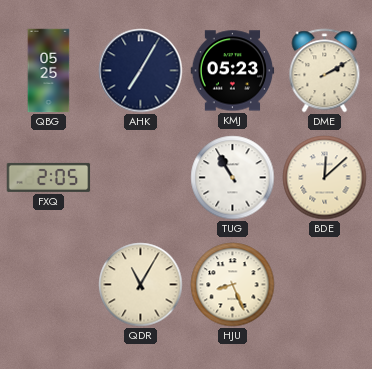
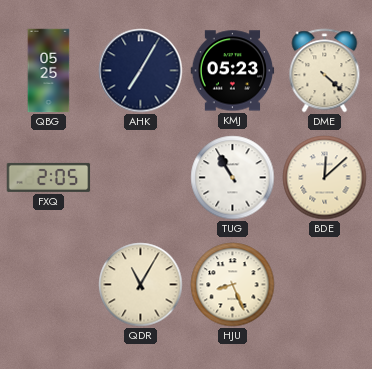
DME: 2:10 -> 4:22
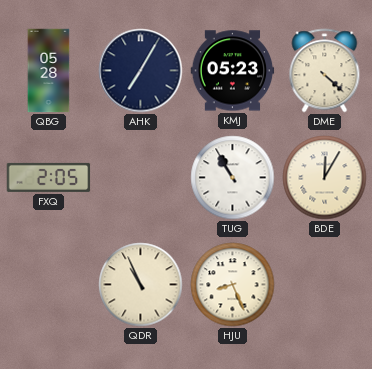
QBG: 05:25 -> 05:28
BDE: 12:08 -> 12:05
QDR: 11:05 -> 10:56
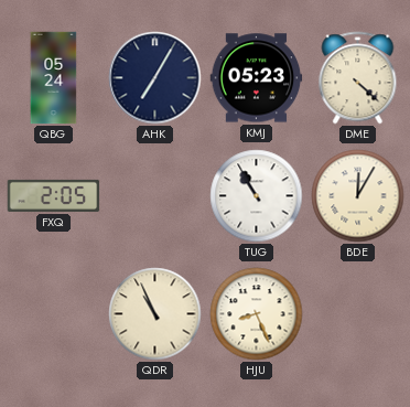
QBG: 05:28 -> 05:24
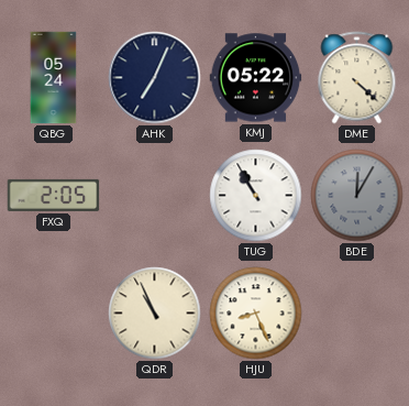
AHK: 7:05 -> 7:04
KMJ: 05:23 -> 05:22
BDE dial: cream -> grey
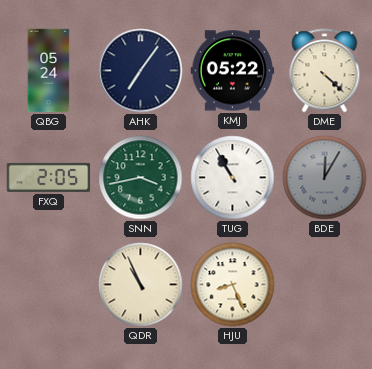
AHK: 7:04 -> 7:06
SNN: none -> 3:43
